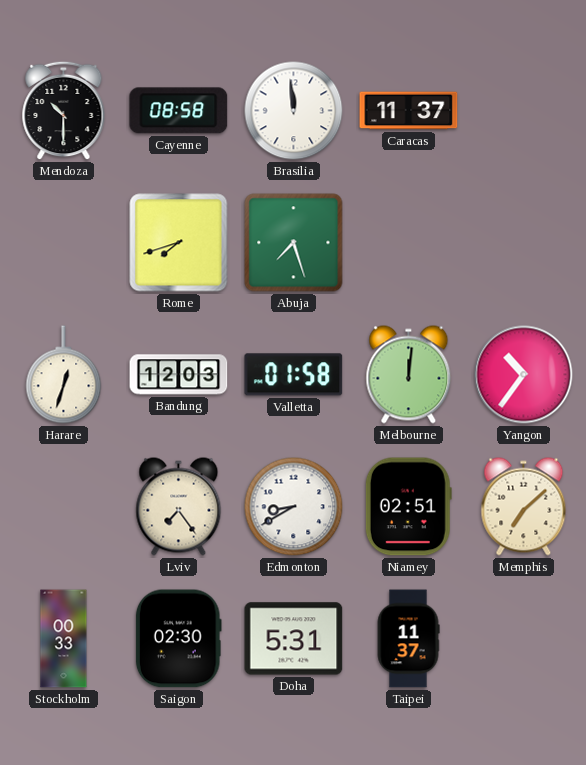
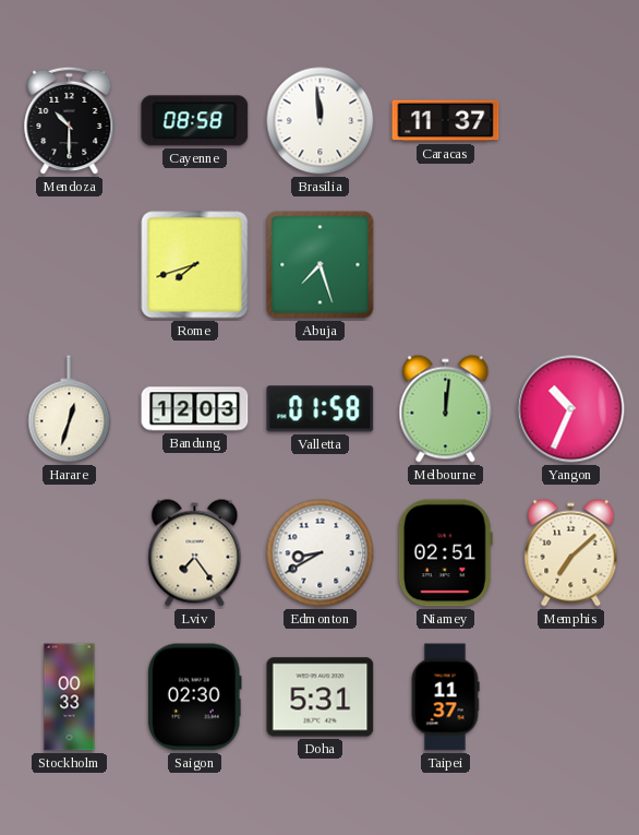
Yangon: 10:36 -> 10:34
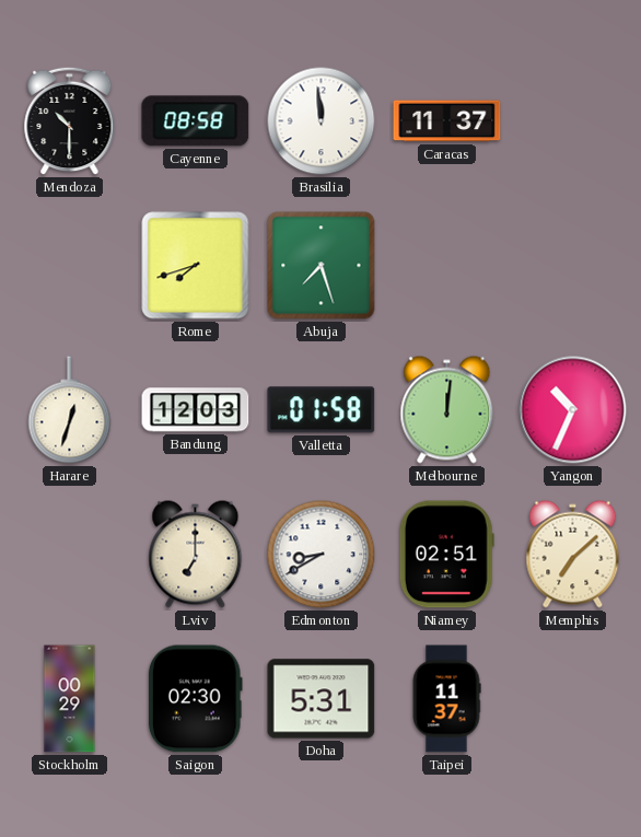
Lviv: 7:24 -> 7:00
Stockholm: 00:33 -> 00:29
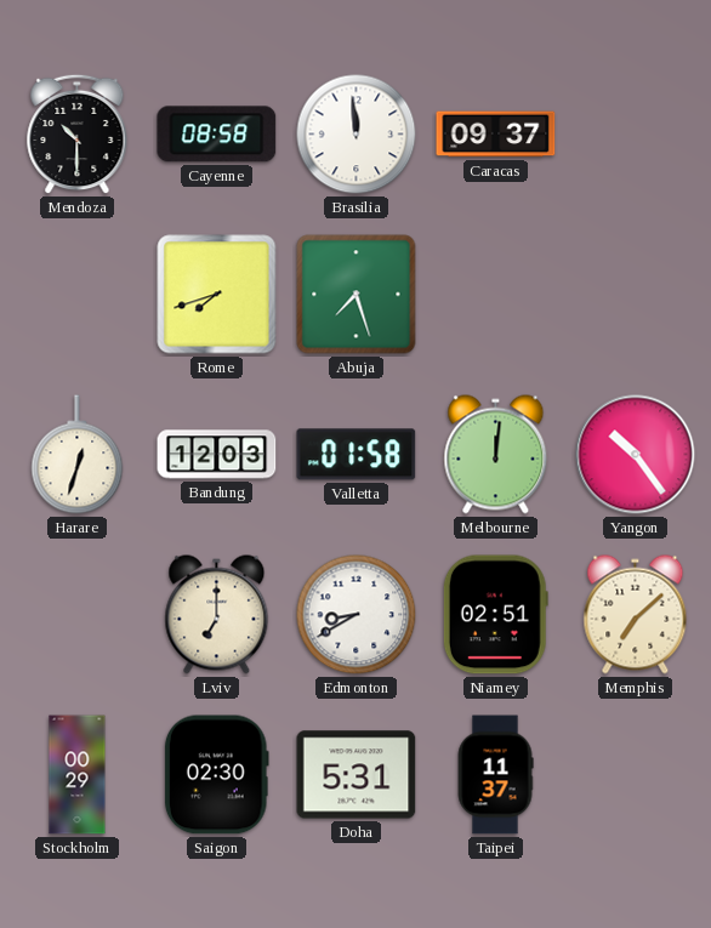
Caracas: 11:37 -> 09:37
Yangon: 10:34 -> 10:24
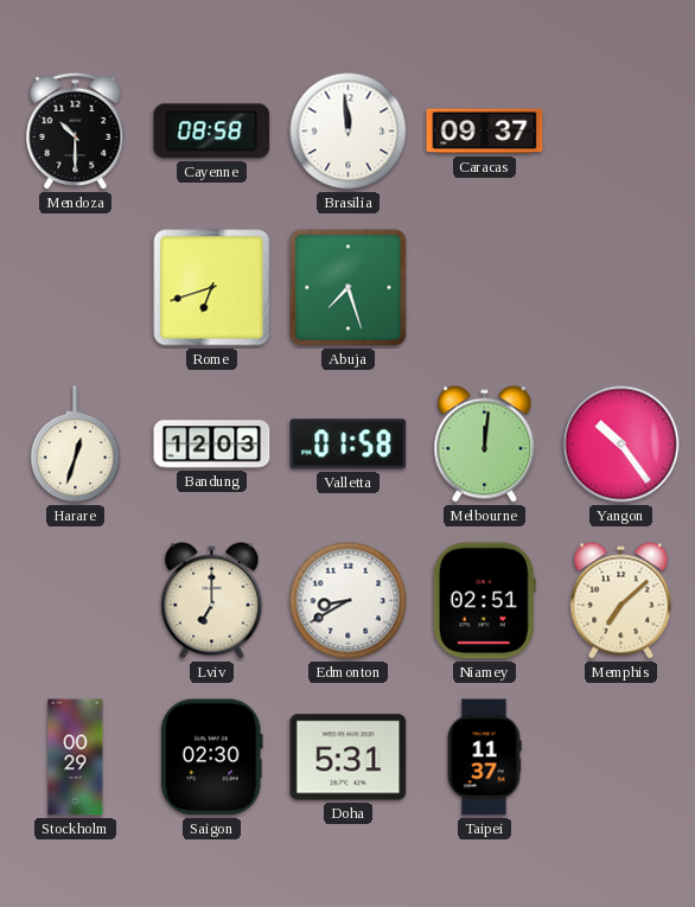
Rome: 7:42 -> 6:42
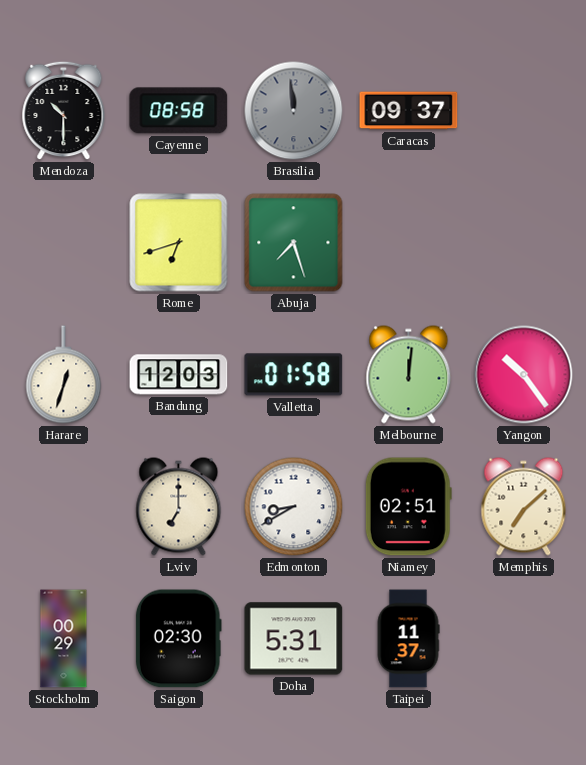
Brasilia dial: white -> grey
